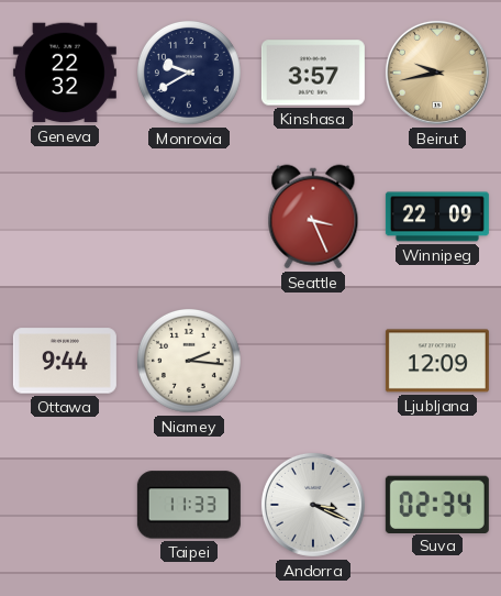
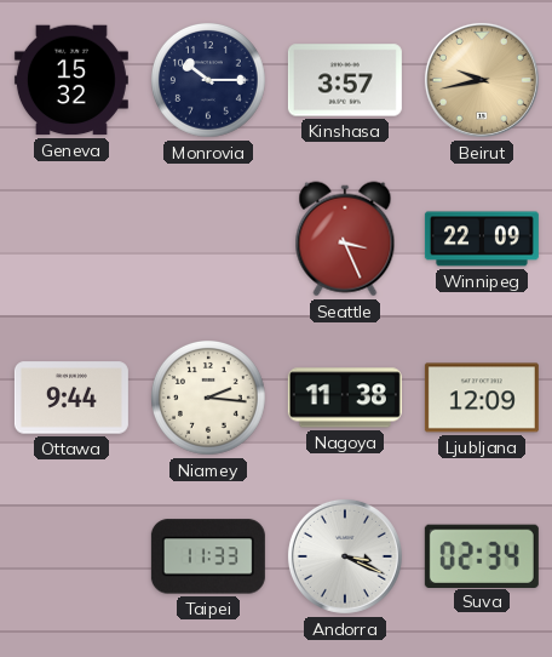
Geneva: 22:32 -> 15:32
Monrovia: 9:40 -> 10:15
Nagoya: none -> 11:38
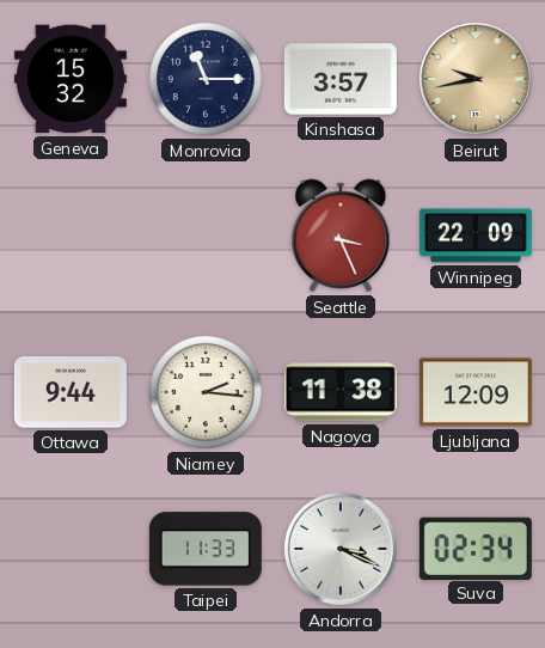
Monrovia: 10:15 -> 11:15
